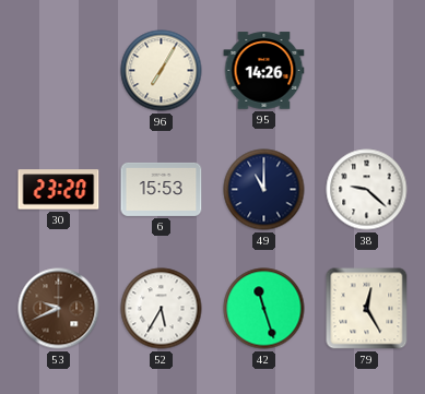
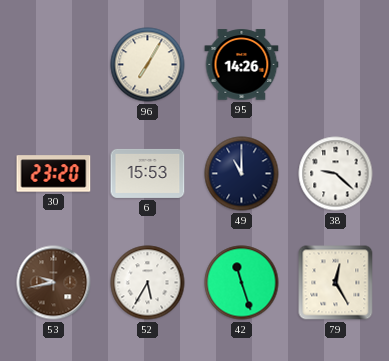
53: 9:41 -> 9:43
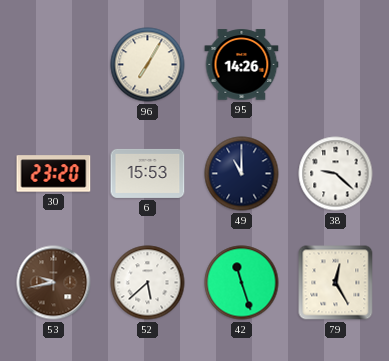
52: 5:35 -> 5:38
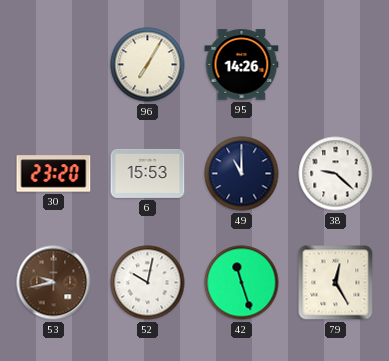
52: 5:38 -> 10:02
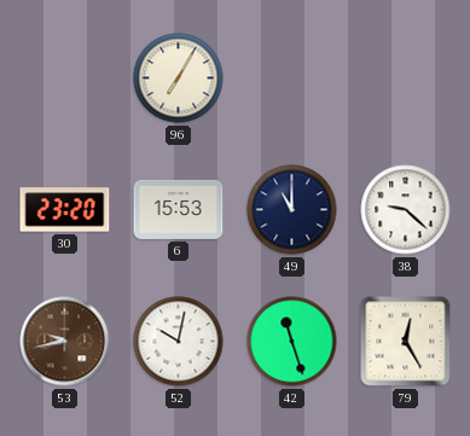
95: 14:26 -> none
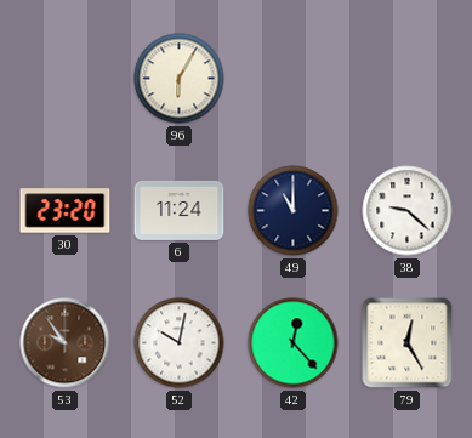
96: 7:05 -> 6:05
6: 15:53 -> 11:24
53: 9:43 -> 9:54
42: 11:27 -> 12:23
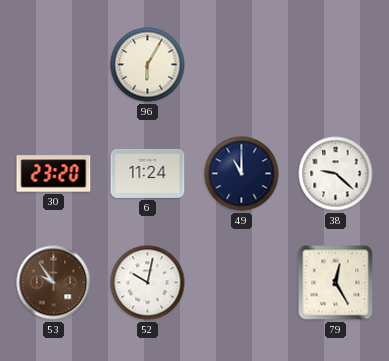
42: 12:23 -> none
